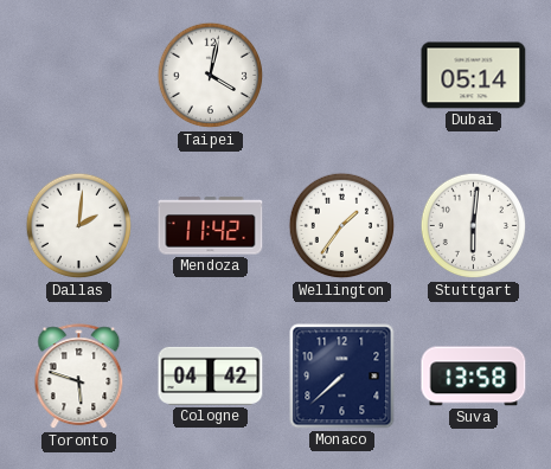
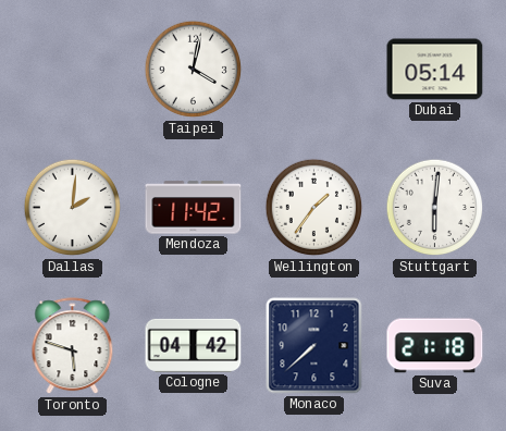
Suva: 13:58 -> 21:18
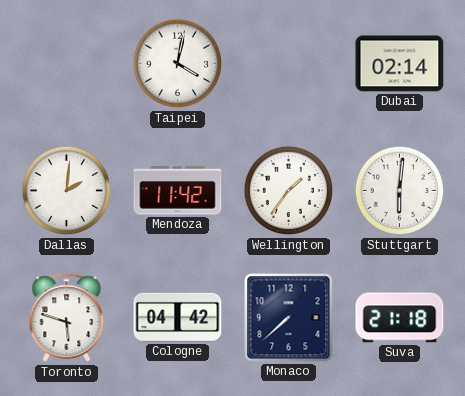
Dubai: 05:14 -> 02:14
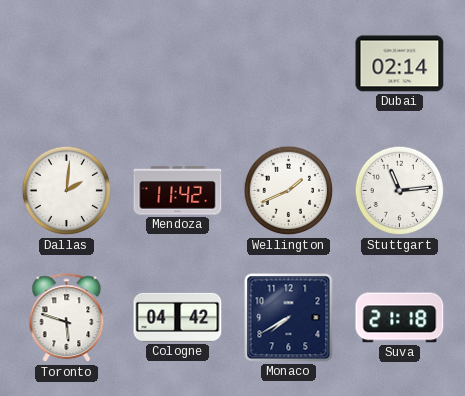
Taipei: 4:02 -> none
Wellington: 1:36 -> 1:41
Stuttgart: 6:01 -> 11:14
Monaco: 7:38 -> 7:40
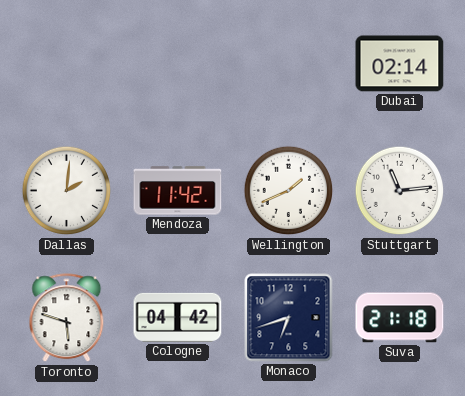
Monaco: 7:40 -> 6:42
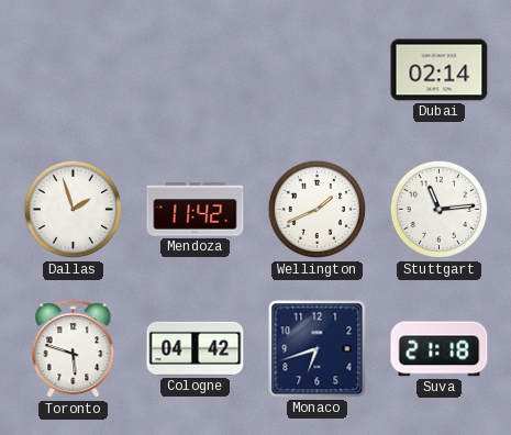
Dallas: 2:01 -> 1:57
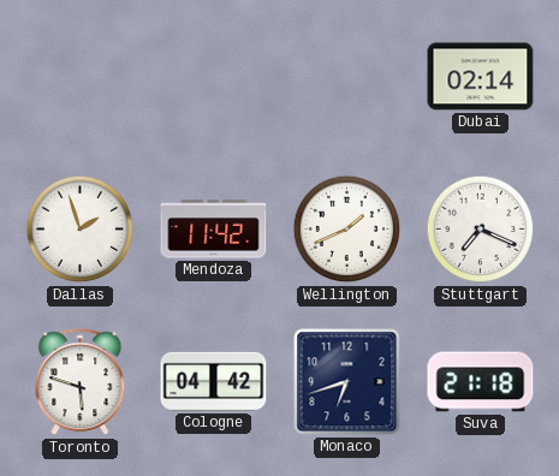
Stuttgart: 11:14 -> 7:19
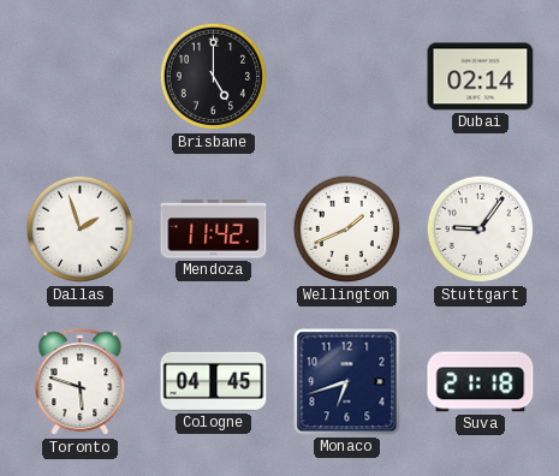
Brisbane: none -> 5:00
Stuttgart: 7:19 -> 9:06
Cologne: 04:42 -> 04:45
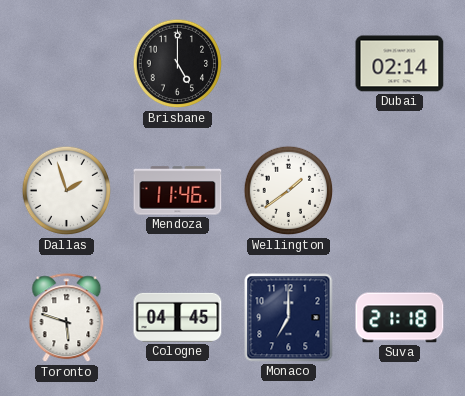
Mendoza: 11:42 -> 11:46
Wellington: 1:41 -> 1:39
Stuttgart: 9:06 -> none
Monaco: 6:42 -> 7:00
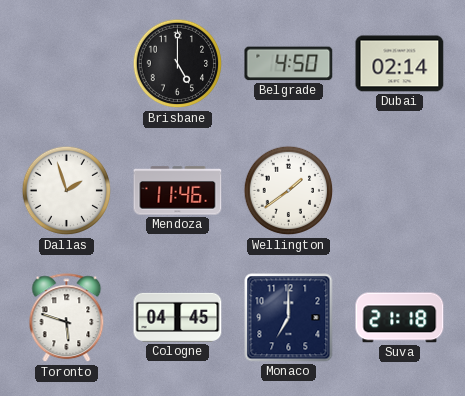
Belgrade: none -> 4:50
